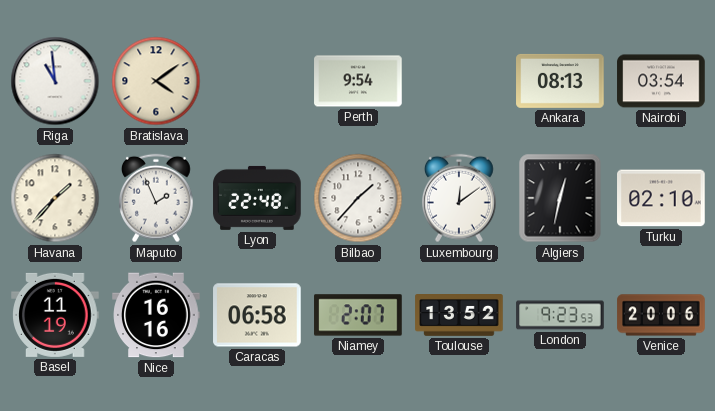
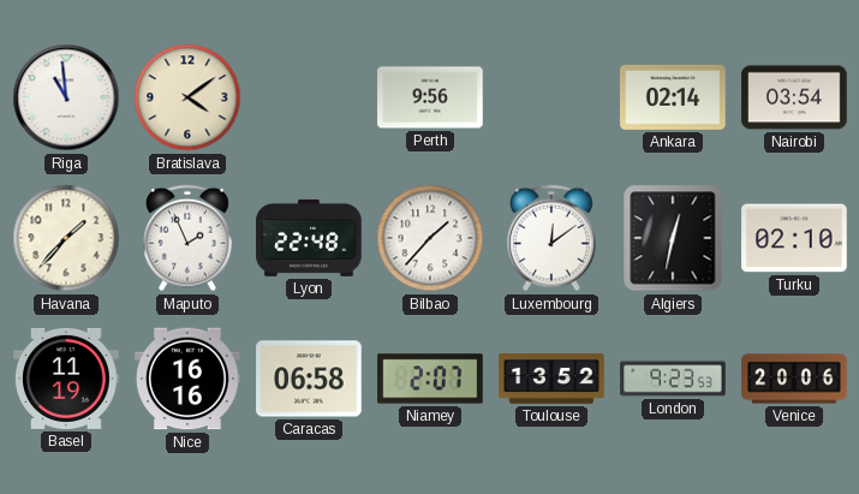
Perth: 9:54 -> 9:56
Ankara: 08:13 -> 02:14
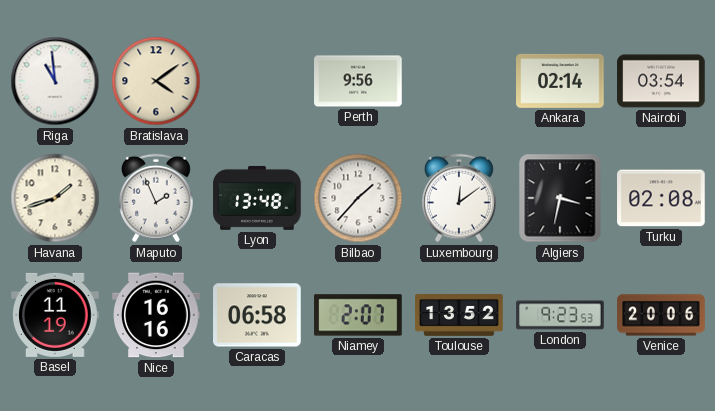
Havana: 1:37 -> 1:42
Lyon: 22:48 -> 13:48
Algiers: 12:32 -> 3:32
Turku: 02:10 -> 02:08
